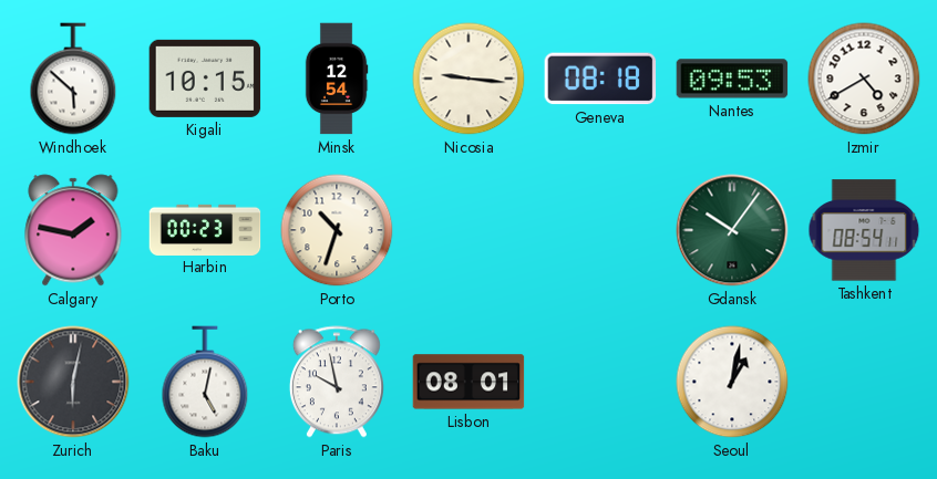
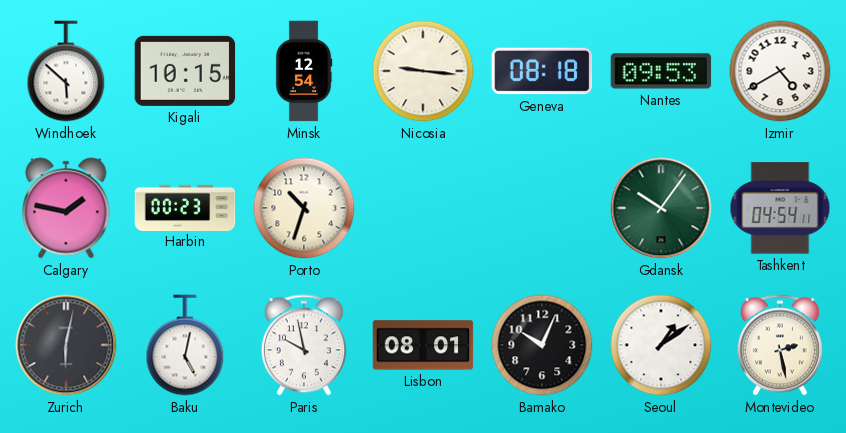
Tashkent: 08:54 -> 04:54
Bamako: none -> 10:04
Seoul: 1:02 -> 1:09
Montevideo: none -> 2:28
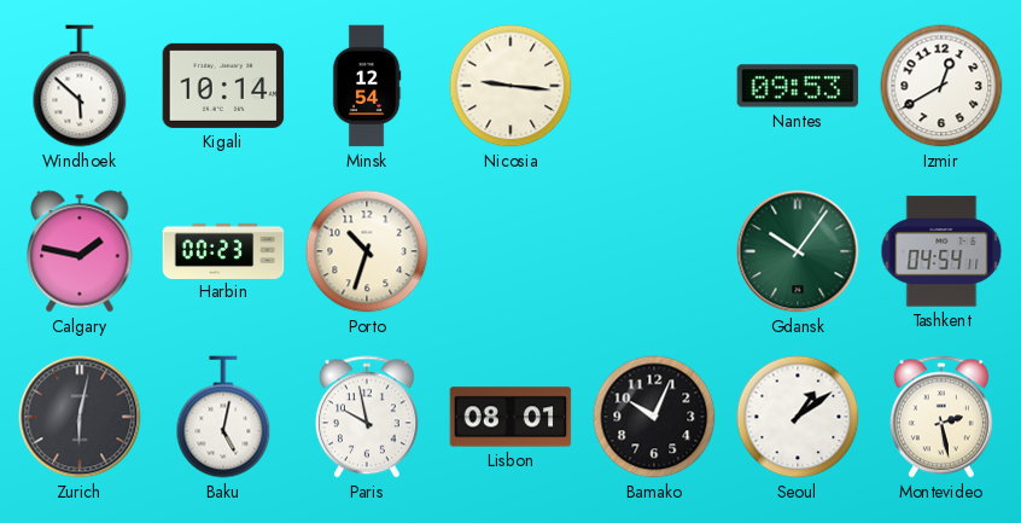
Kigali: 10:15 -> 10:14
Geneva: 08:18 -> none
Izmir: 4:40 -> 12:40
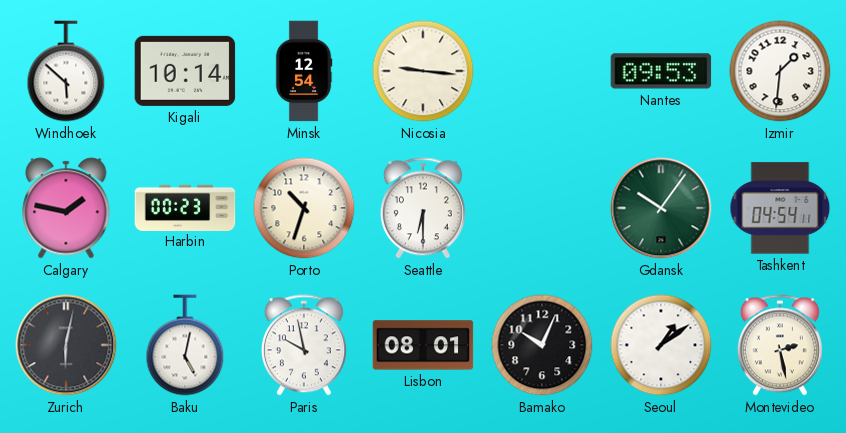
Izmir: 12:40 -> 1:31
Seattle: none -> 6:30
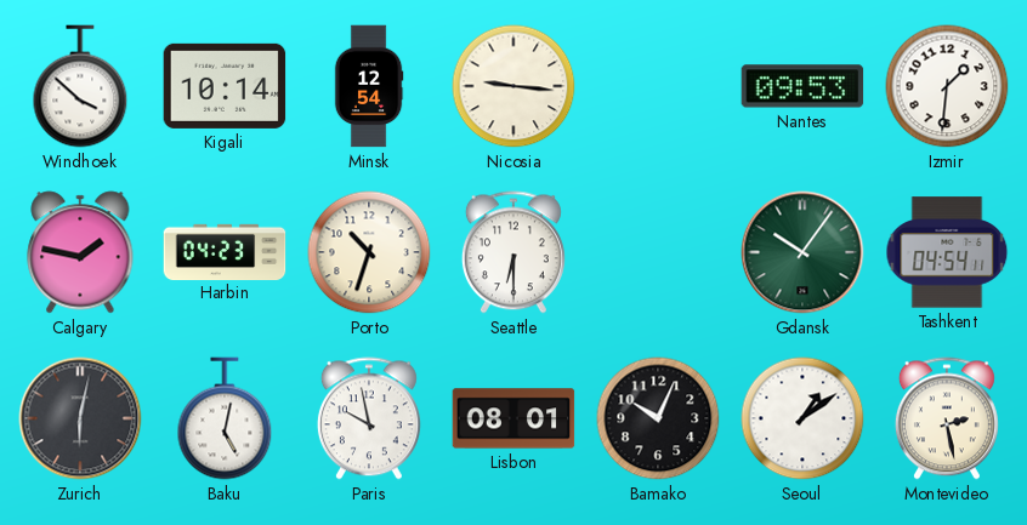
Windhoek: 5:52 -> 3:52
Harbin: 00:23 -> 04:23
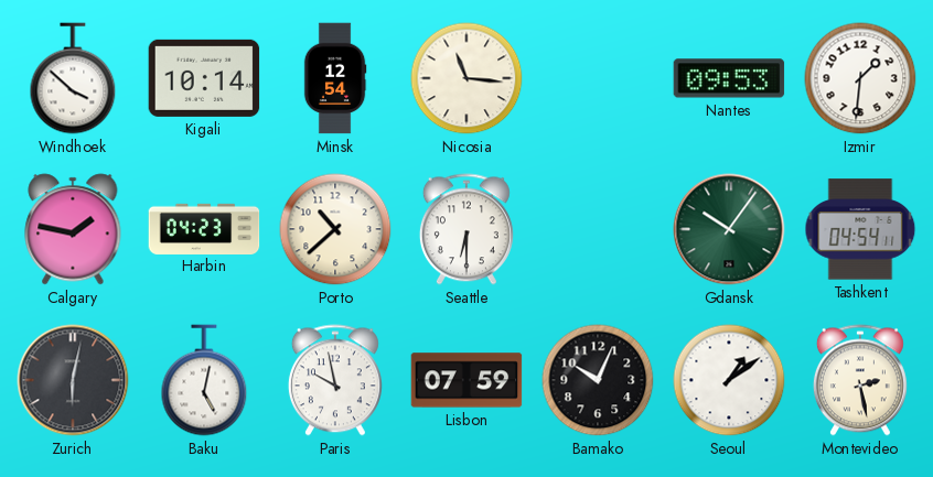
Nicosia: 9:16 -> 11:16
Porto: 10:33 -> 10:38
Lisbon: 08:01 -> 07:59
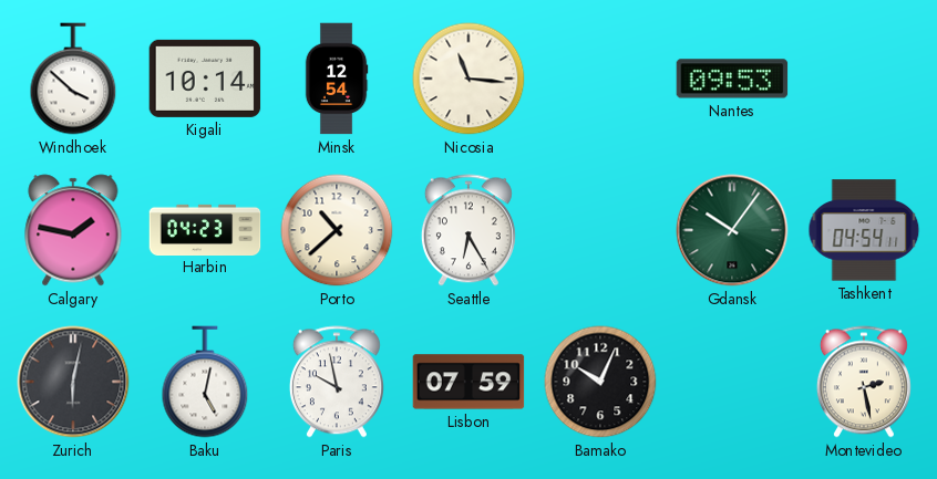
Izmir: 1:31 -> none
Seattle: 6:30 -> 6:25
Seoul: 1:09 -> none
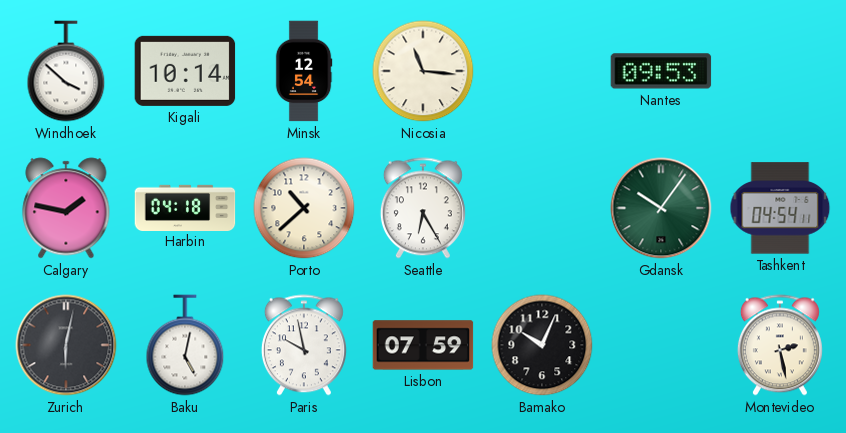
Harbin: 04:23 -> 04:18
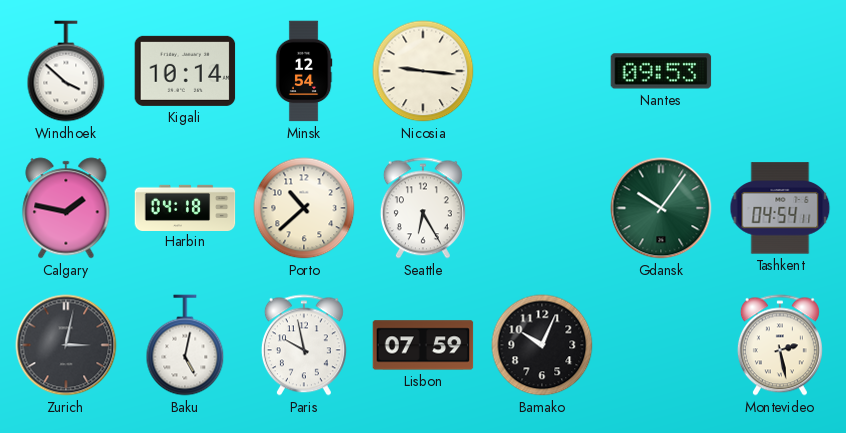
Nicosia: 11:16 -> 9:16
Zurich: 6:02 -> 3:02
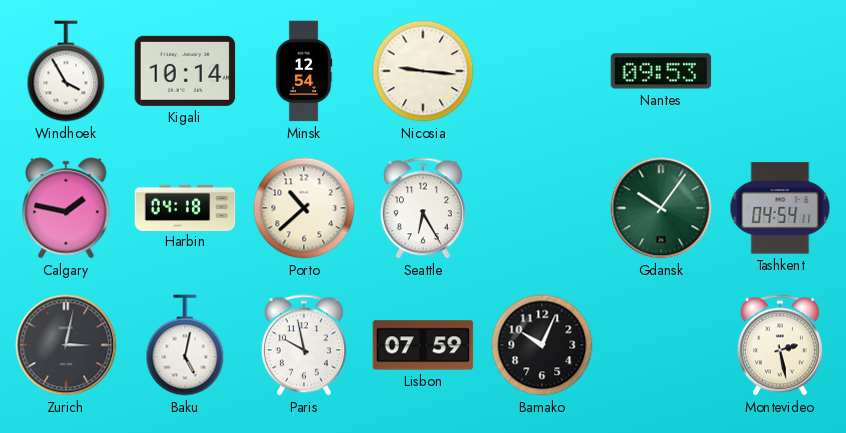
Windhoek: 3:52 -> 3:55
